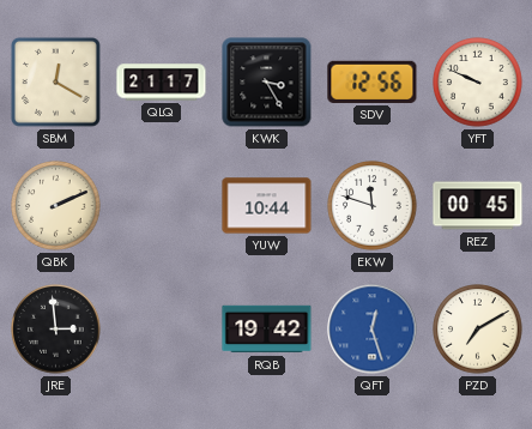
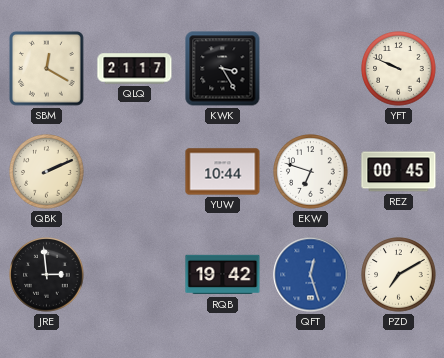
SDV: 12:56 -> none
EKW: 11:48 -> 6:48
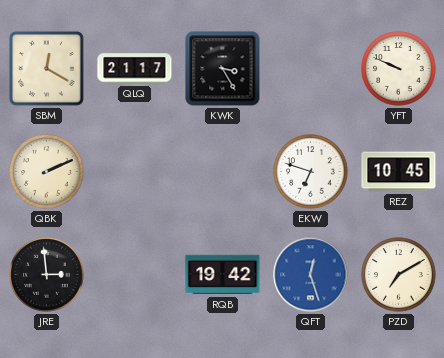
YUW: 10:44 -> none
REZ: 00:45 -> 10:45
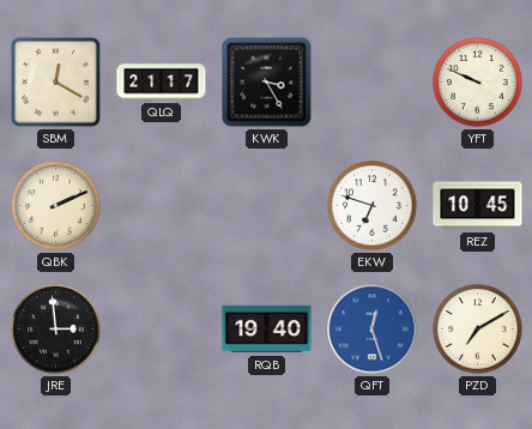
RQB: 19:42 -> 19:40
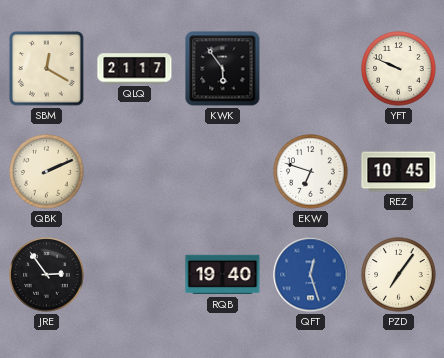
KWK: 3:25 -> 5:54
JRE: 2:59 -> 2:54
PZD: 7:10 -> 7:06
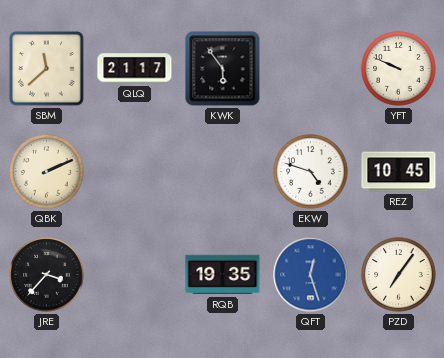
SBM: 12:20 -> 11:38
EKW: 6:48 -> 4:48
JRE: 2:54 -> 3:37
RQB: 19:40 -> 19:35
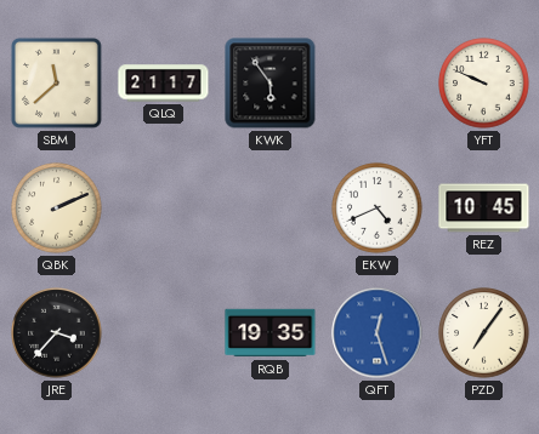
EKW: 4:48 -> 4:41
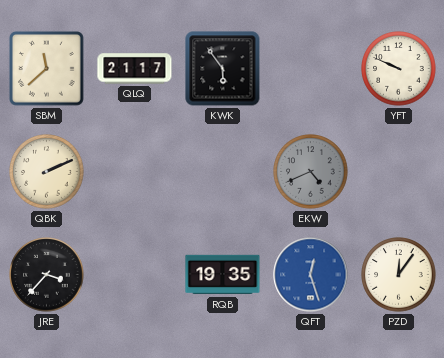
EKW dial: white -> grey
REZ: 10:45 -> none
PZD: 7:06 -> 12:06
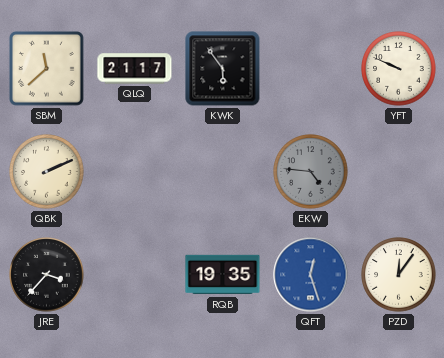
EKW: 4:41 -> 4:46
